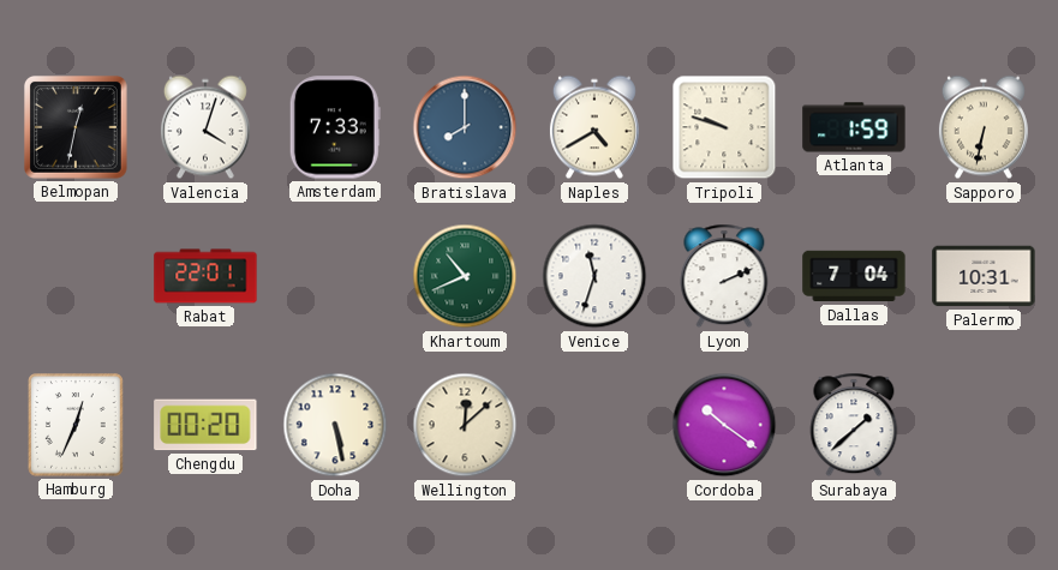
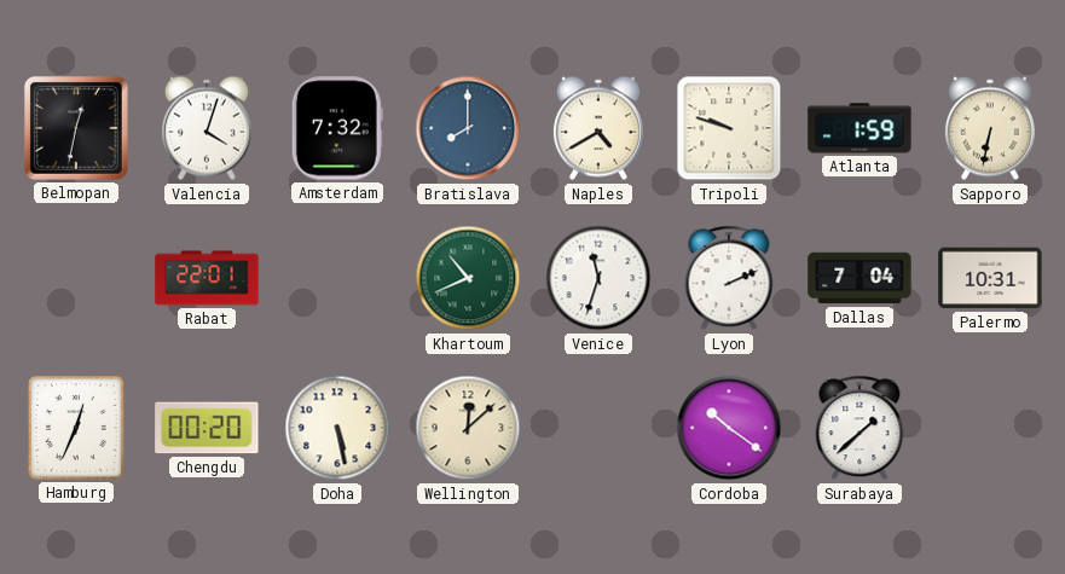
Amsterdam: 7:33 -> 7:32
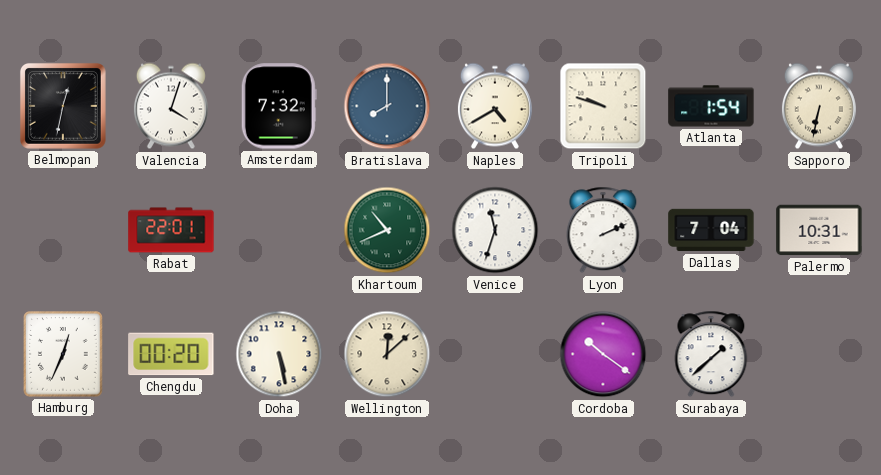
Atlanta: 1:59 -> 1:54
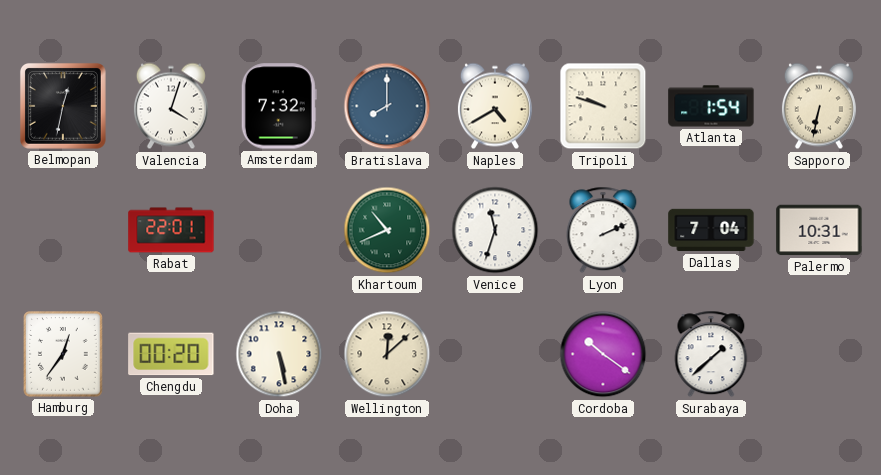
Hamburg: 12:34 -> 12:36
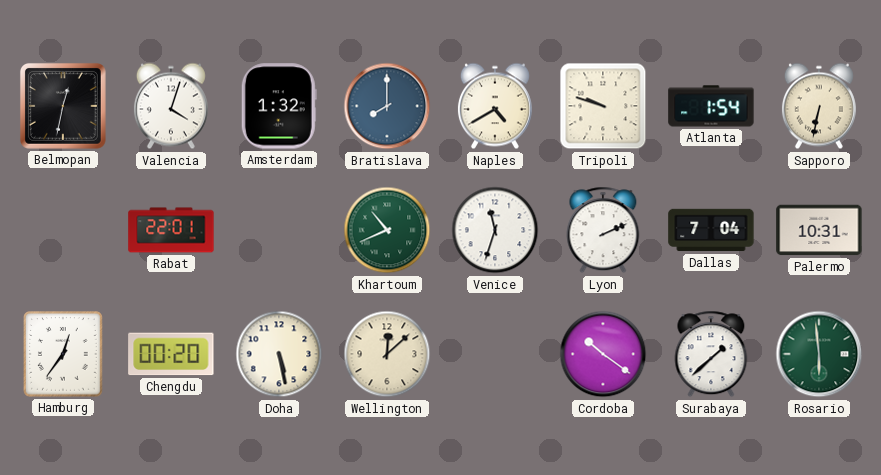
Amsterdam: 7:32 -> 1:32
Rosario: none -> 5:59
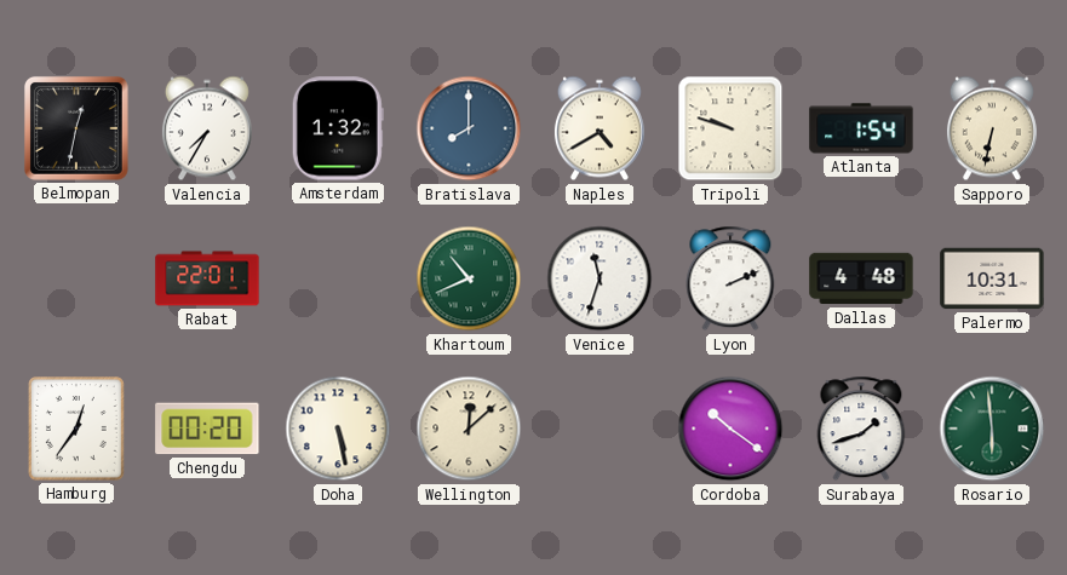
Valencia: 4:03 -> 7:35
Dallas: 7:04 -> 4:48
Surabaya: 1:38 -> 1:42
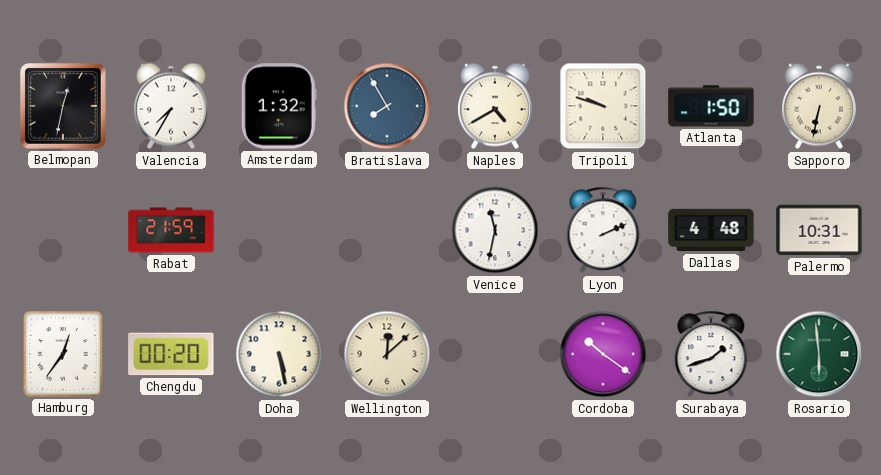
Bratislava: 8:00 -> 7:55
Atlanta: 1:54 -> 1:50
Rabat: 22:01 -> 21:59
Khartoum: 10:41 -> none
Venice: 11:33 -> 11:32
